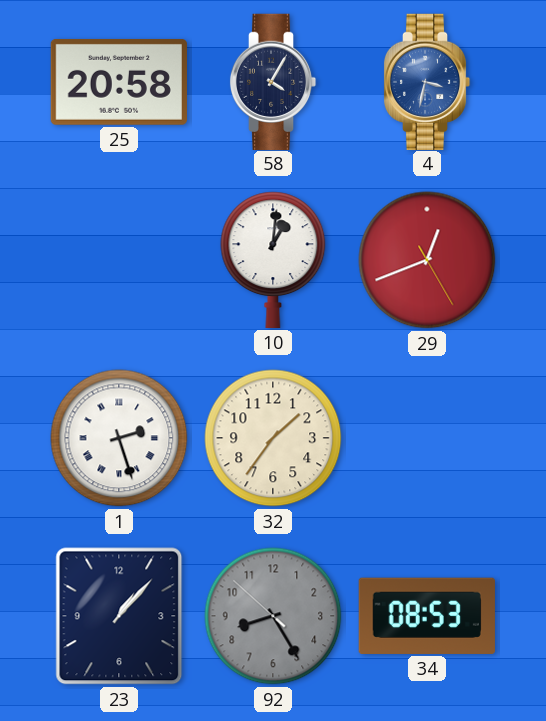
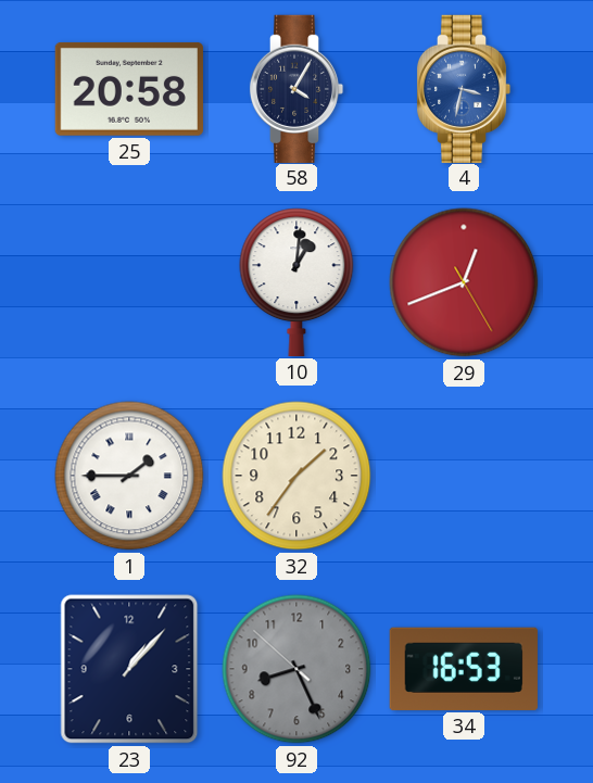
1: 2:27 -> 1:45
92: 8:24 -> 8:25
34: 08:53 -> 16:53
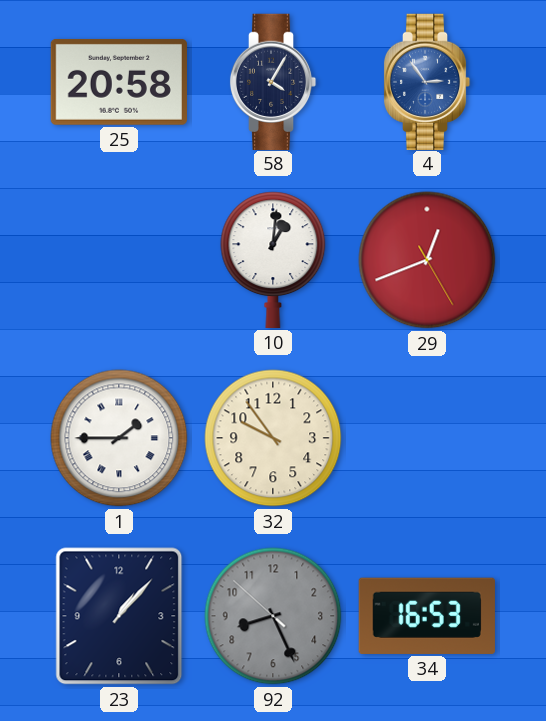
4: 3:32 -> 2:54
32: 1:36 -> 9:54
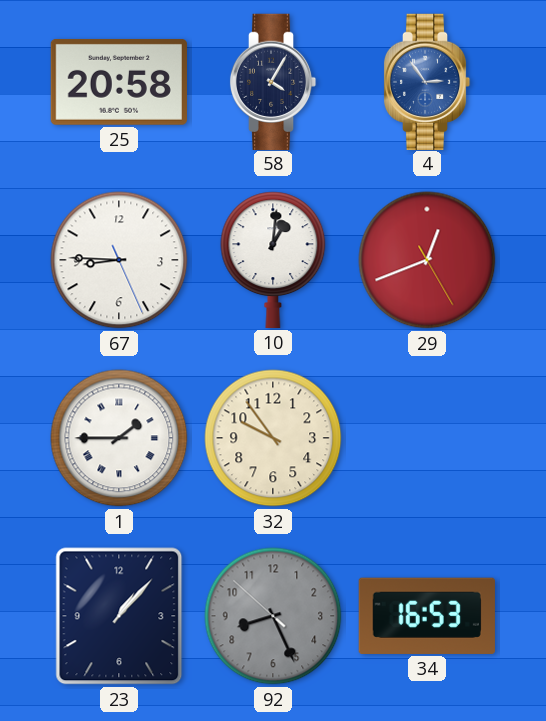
67: none -> 8:45
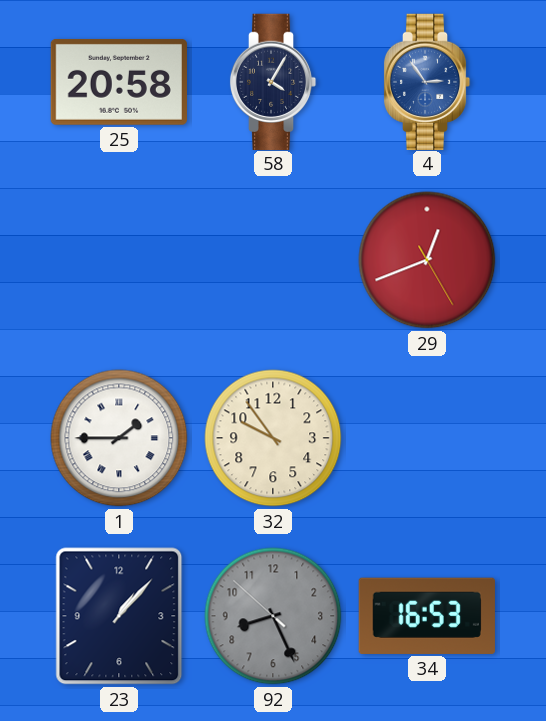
67: 8:45 -> none
10: 1:01 -> none
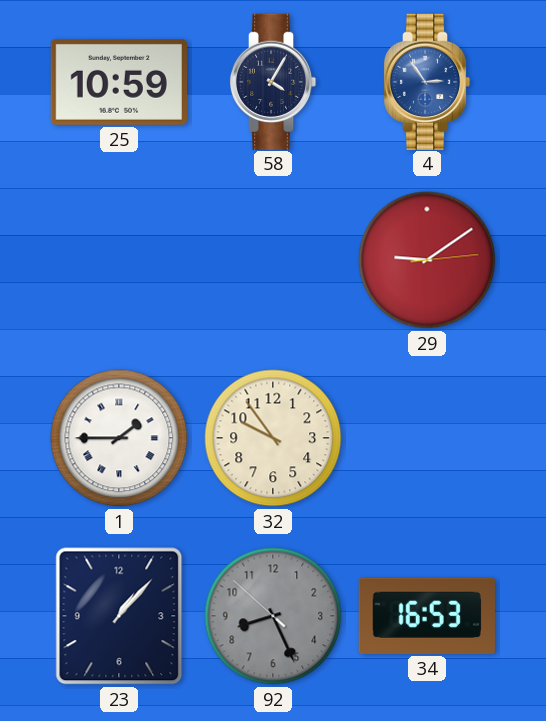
25: 20:58 -> 10:59
29: 12:41 -> 9:09
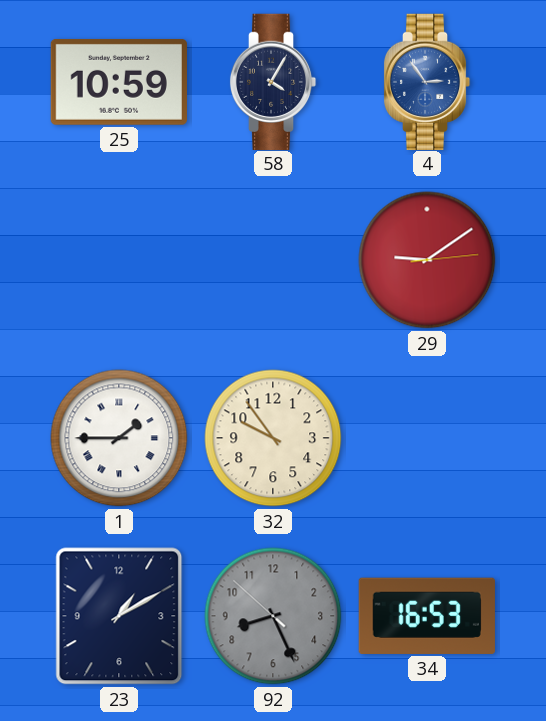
23: 1:07 -> 1:10
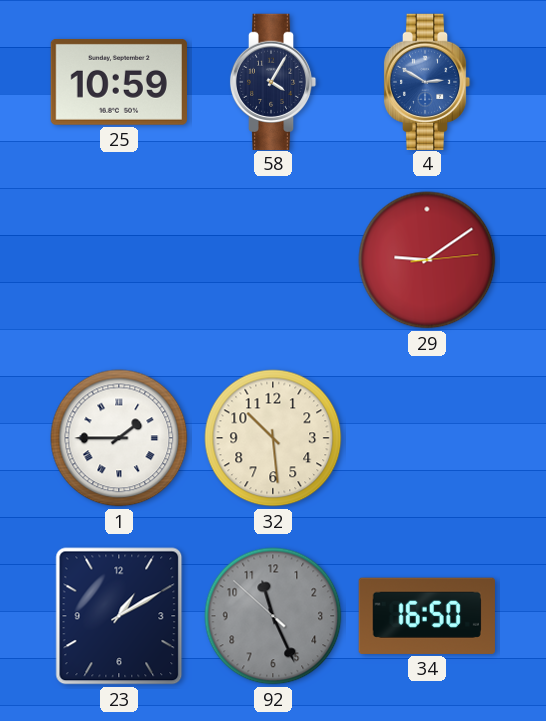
4: 2:54 -> 2:50
32: 9:54 -> 10:29
92: 8:25 -> 11:25
34: 16:53 -> 16:50
